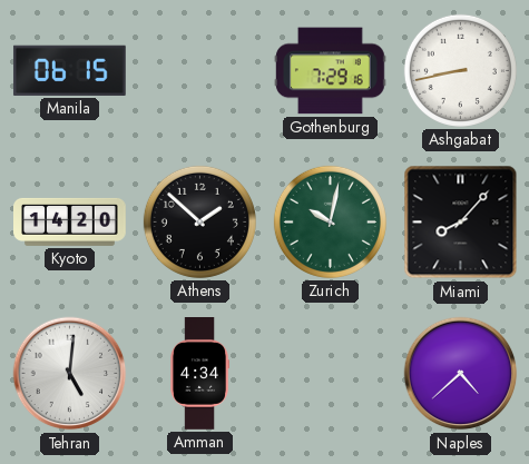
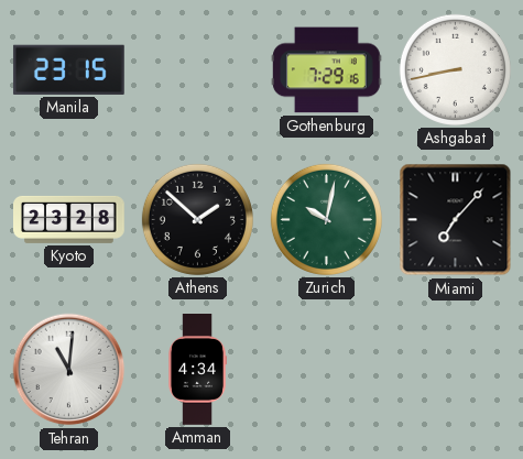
Manila: 06:15 -> 23:15
Kyoto: 14:20 -> 23:28
Miami: 8:07 -> 7:07
Tehran: 5:01 -> 11:01
Naples: 4:38 -> none
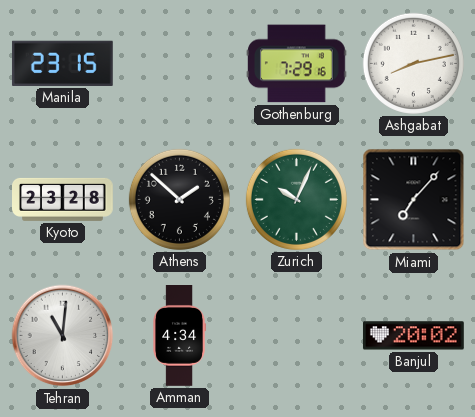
Ashgabat: 8:43 -> 8:13
Zurich: 10:02 -> 10:04
Banjul: none -> 20:02
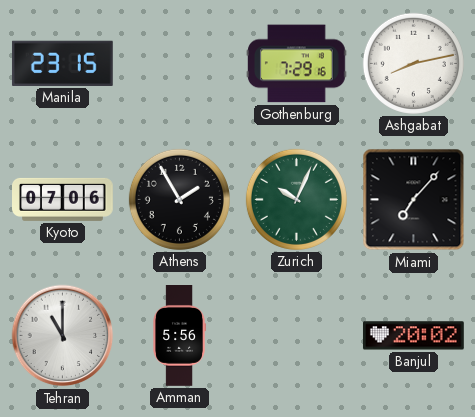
Kyoto: 23:28 -> 07:06
Athens: 1:52 -> 1:55
Tehran: 11:01 -> 11:00
Amman: 4:34 -> 5:56
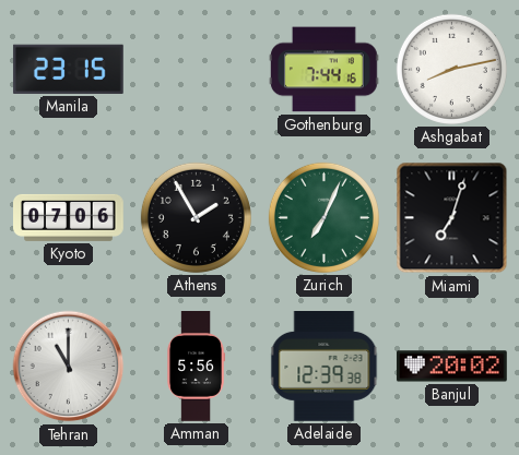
Gothenburg: 7:29 -> 7:44
Zurich: 10:04 -> 7:04
Miami: 7:07 -> 7:03
Adelaide: none -> 12:39
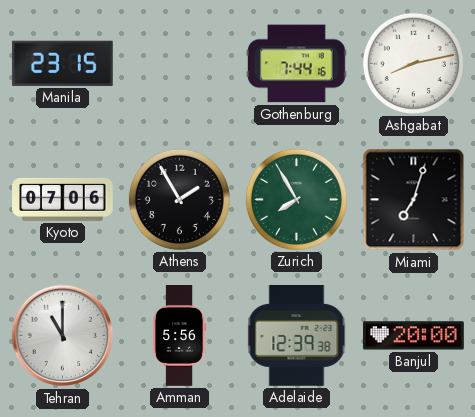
Zurich: 7:04 -> 7:55
Banjul: 20:02 -> 20:00
